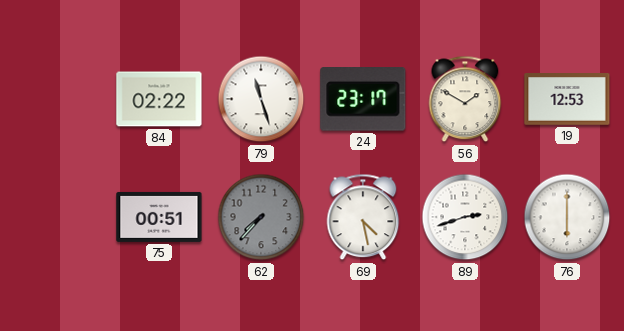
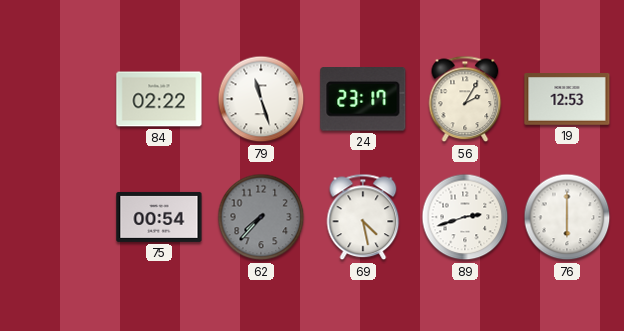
56: 1:50 -> 2:05
75: 00:51 -> 00:54
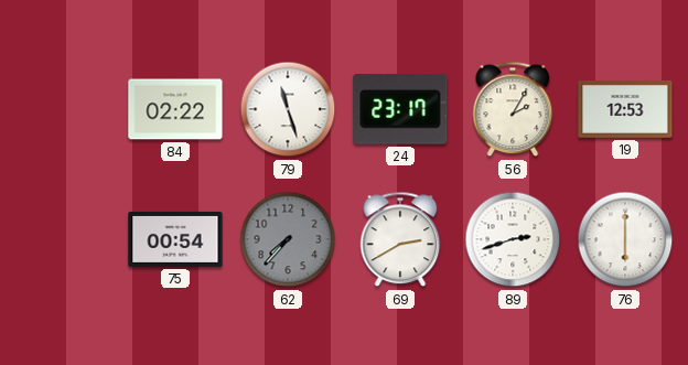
69: 4:28 -> 2:40
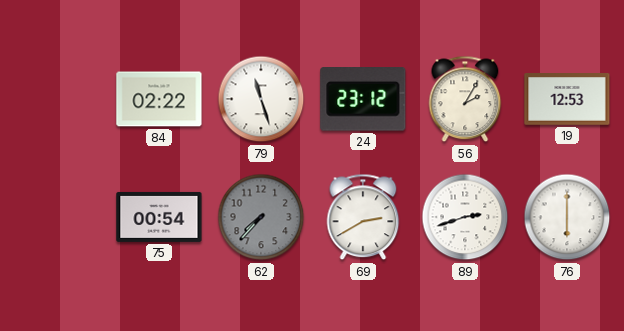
24: 23:17 -> 23:12
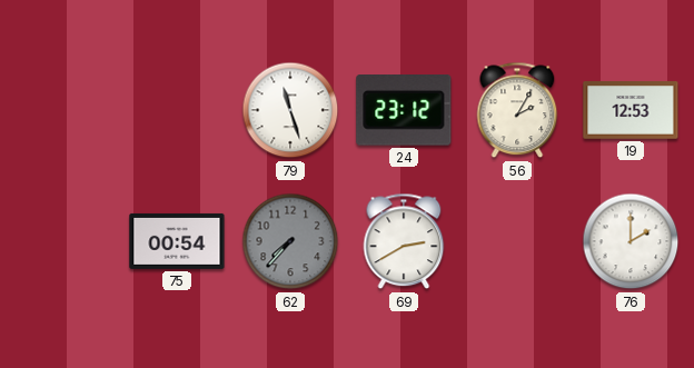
84: 02:22 -> none
89: 2:42 -> none
76: 6:00 -> 2:00
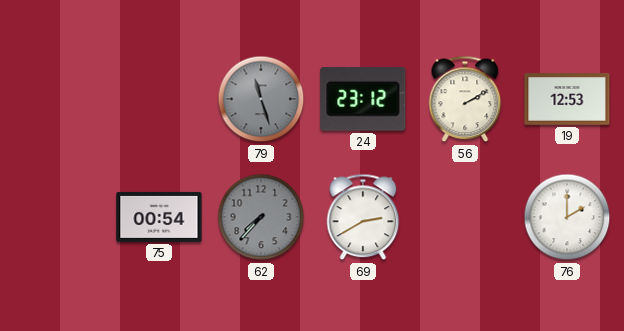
79 dial: white -> grey
56: 2:05 -> 2:10
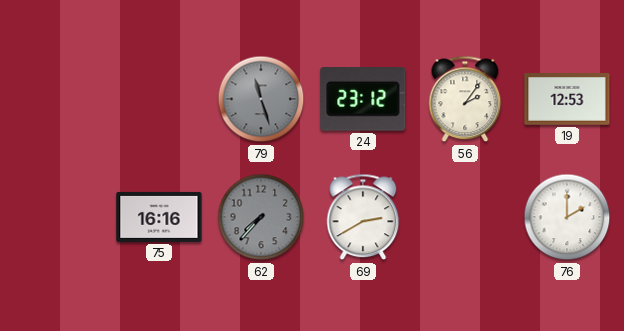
56: 2:10 -> 2:06
75: 00:54 -> 16:16
